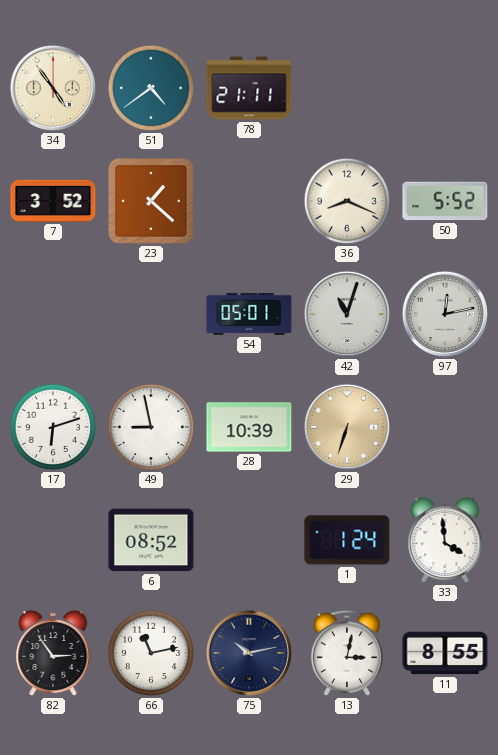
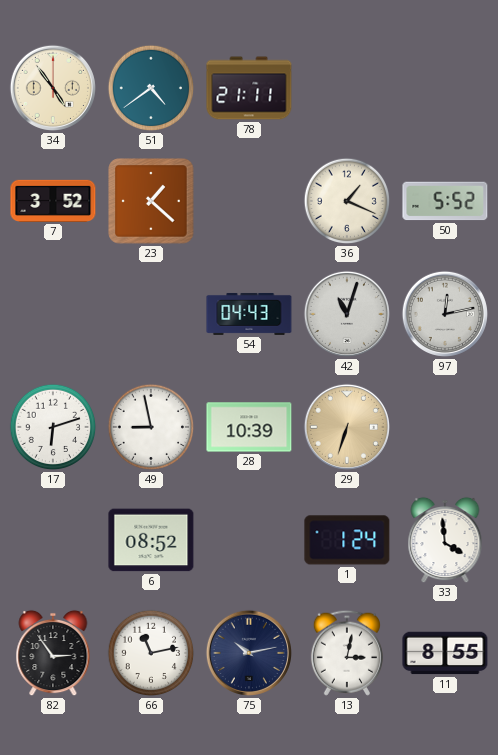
36: 8:19 -> 1:19
54: 05:01 -> 04:43
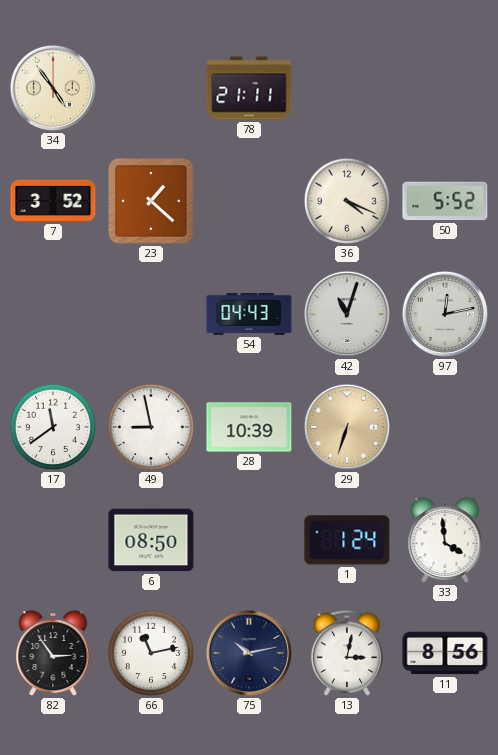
51: 4:39 -> none
36: 1:19 -> 4:19
17: 6:12 -> 11:39
6: 08:52 -> 08:50
11: 8:55 -> 8:56
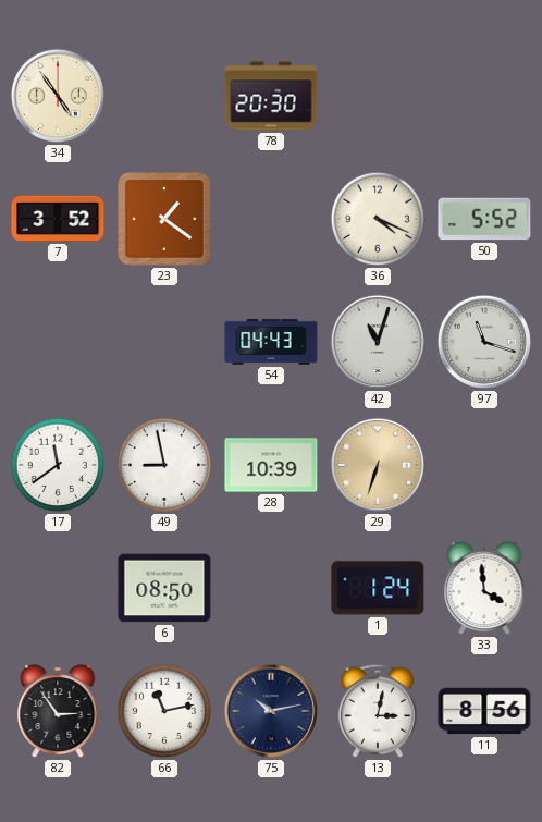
78: 21:11 -> 20:30
23: 1:22 -> 1:21
97: 12:13 -> 11:18
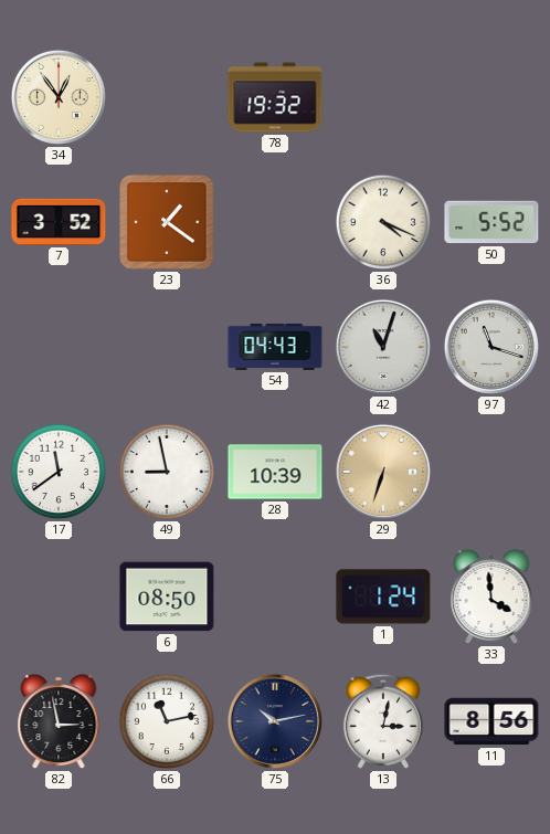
34: 4:54 -> 12:54
78: 20:30 -> 19:32
82: 2:54 -> 2:58
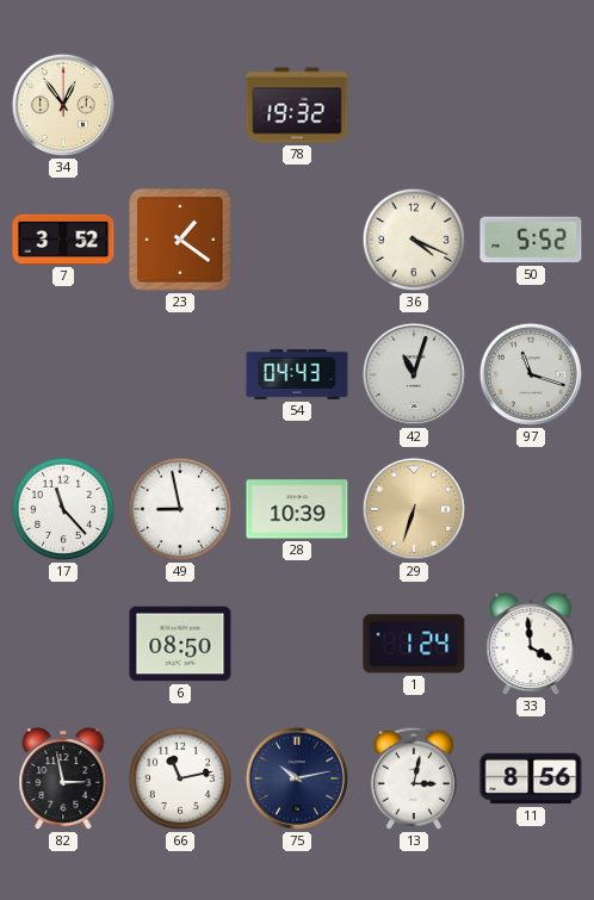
17: 11:39 -> 11:23
